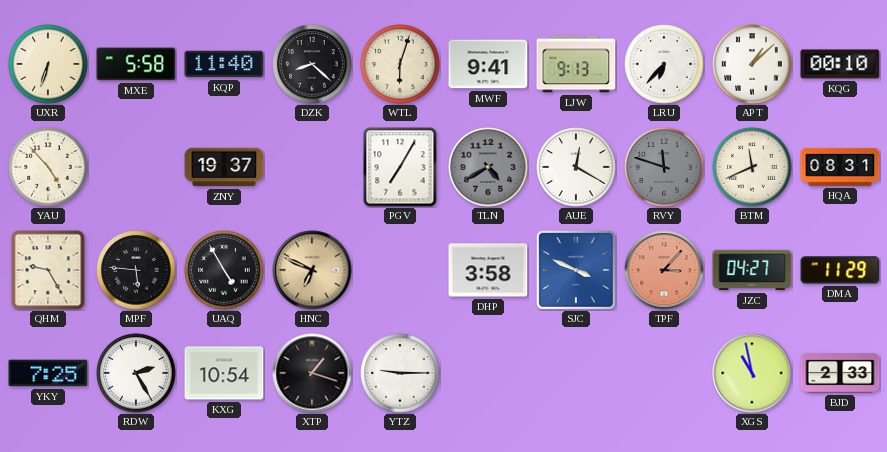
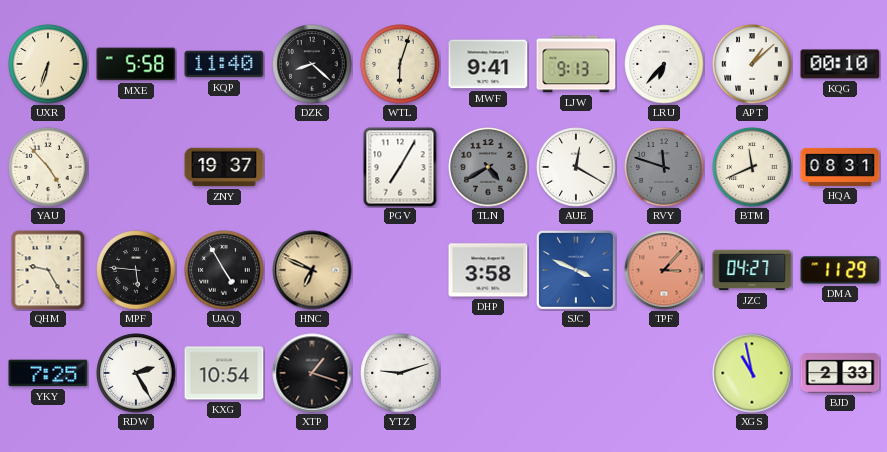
YTZ: 9:15 -> 9:12
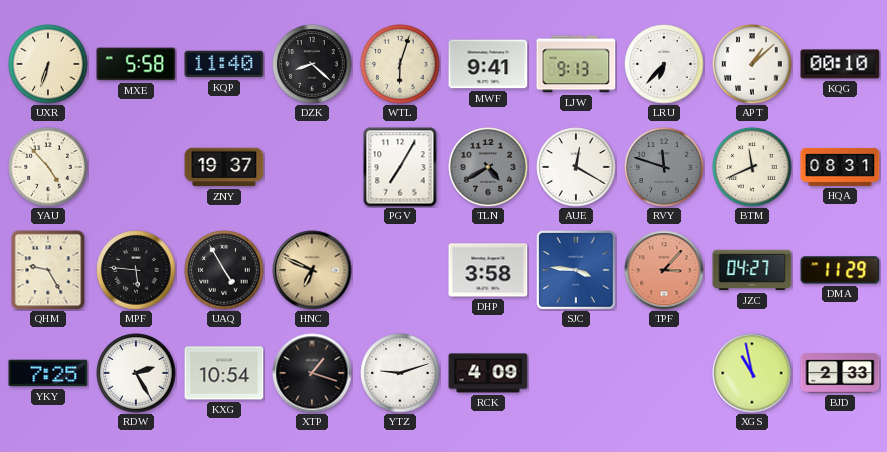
SJC: 3:49 -> 3:46
RCK: none -> 4:09
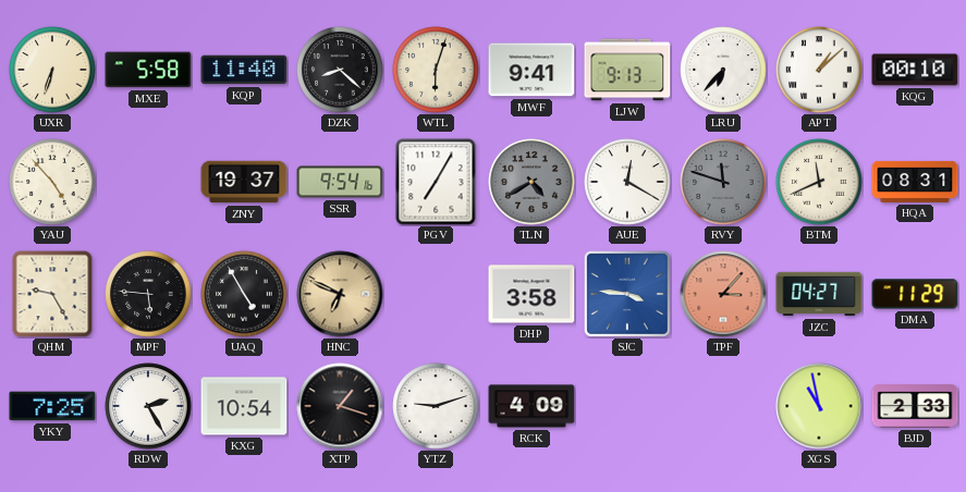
SSR: none -> 9:54
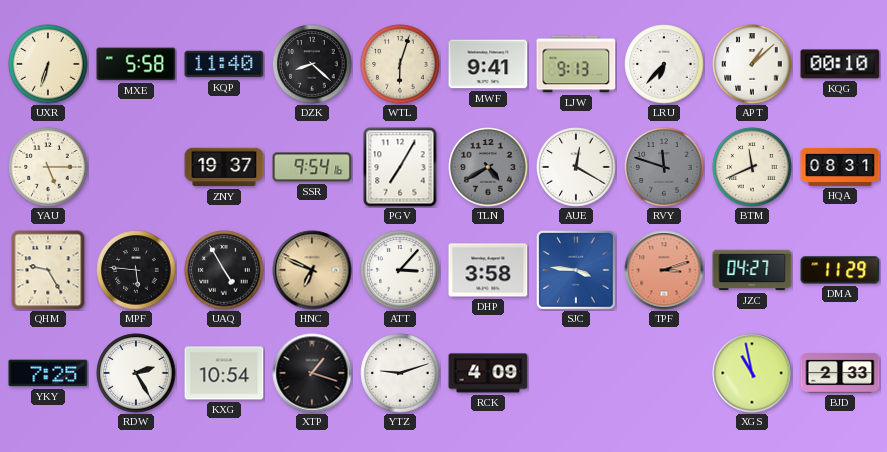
YAU: 4:53 -> 5:15
ATT: none -> 3:07
TPF: 3:07 -> 3:12
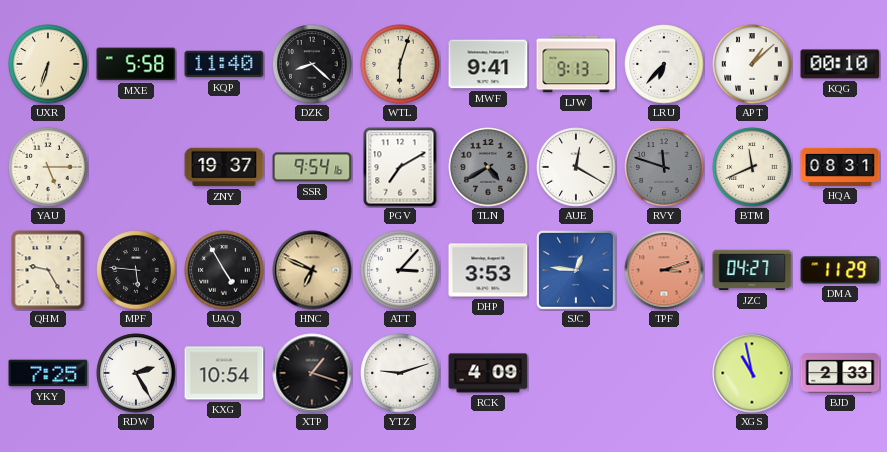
PGV: 7:05 -> 7:10
DHP: 3:58 -> 3:53
SJC: 3:46 -> 12:46
